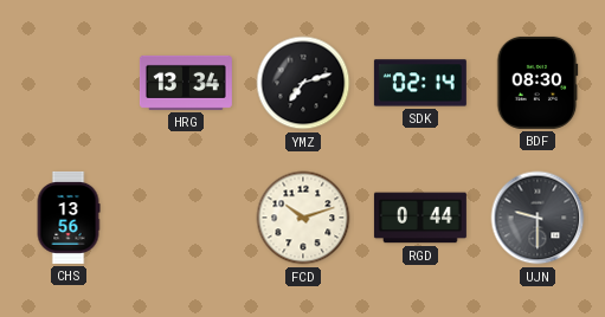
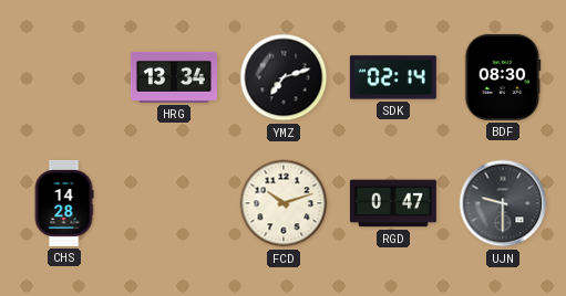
CHS: 13:56 -> 14:28
RGD: 0:44 -> 0:47
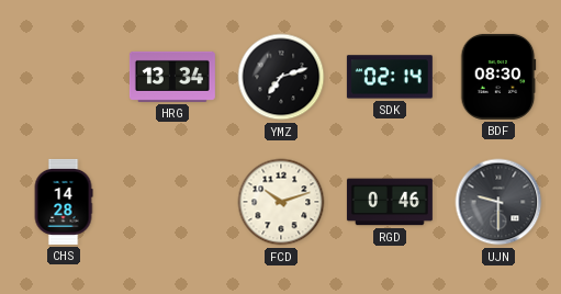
RGD: 0:47 -> 0:46
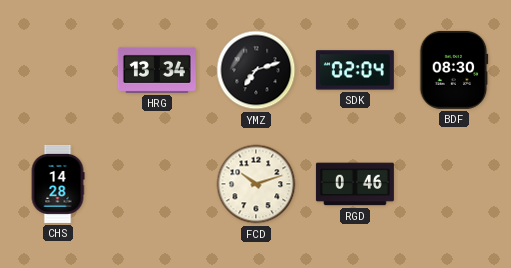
SDK: 02:14 -> 02:04
UJN: 9:30 -> none
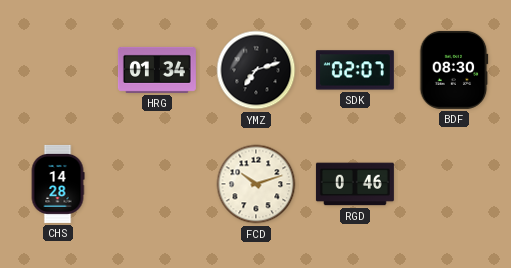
HRG: 13:34 -> 01:34
SDK: 02:04 -> 02:07
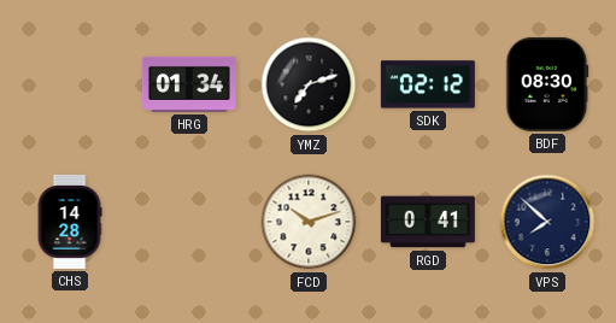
SDK: 02:07 -> 02:12
RGD: 0:46 -> 0:41
VPS: none -> 7:52
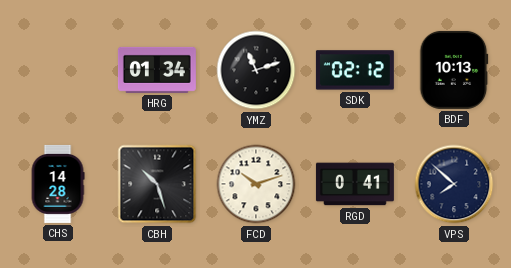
YMZ: 7:12 -> 11:12
BDF: 08:30 -> 10:13
CBH: none -> 10:27
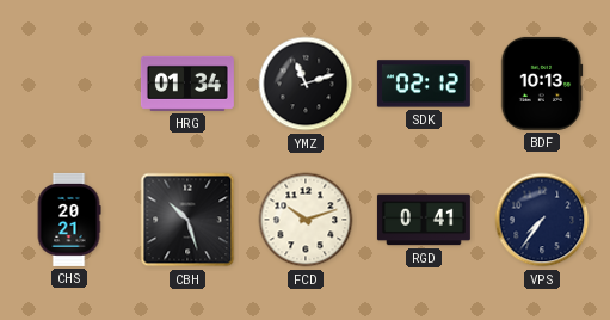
CHS: 14:28 -> 20:21
VPS: 7:52 -> 7:36
